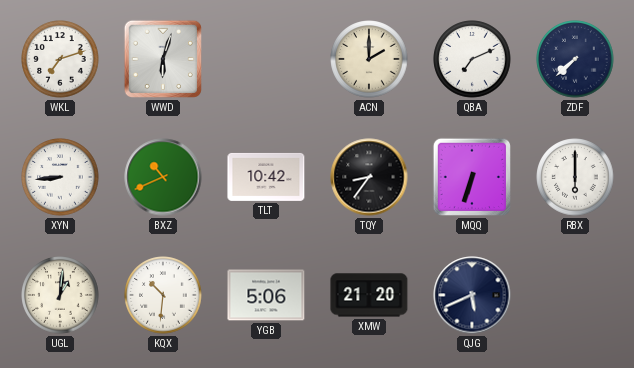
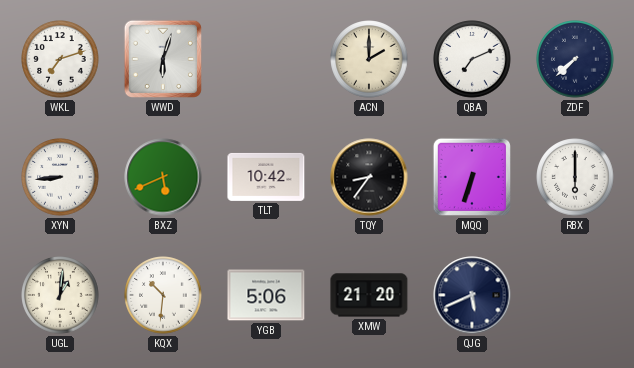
BXZ: 10:41 -> 5:41
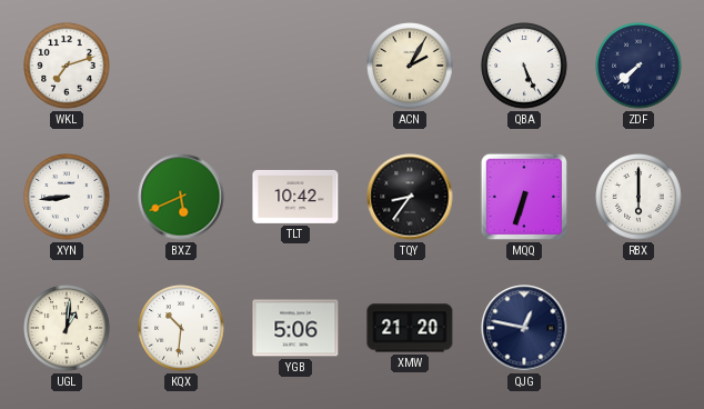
WWD: 6:03 -> none
ACN: 2:00 -> 2:05
QBA: 7:11 -> 5:26
QJG: 5:41 -> 12:47
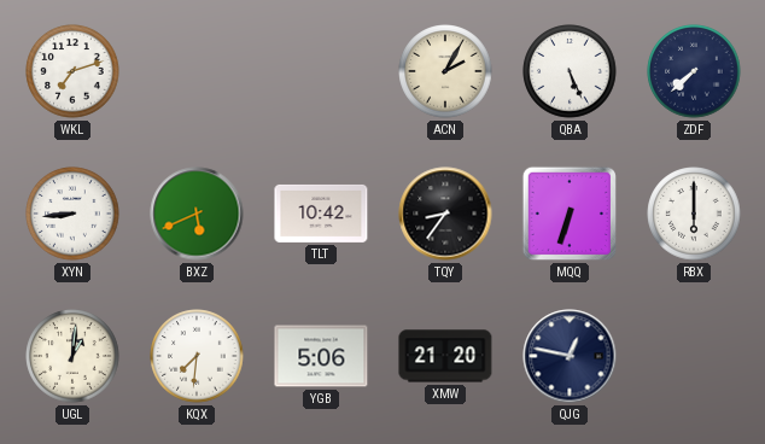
KQX: 10:31 -> 7:31
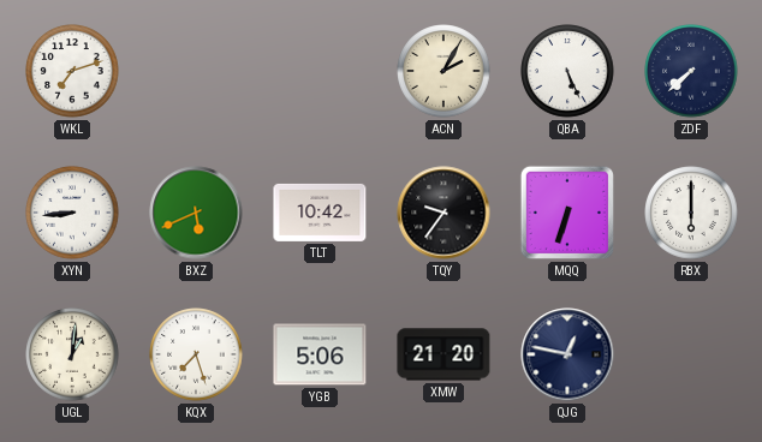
TQY: 8:36 -> 9:36
KQX: 7:31 -> 7:27
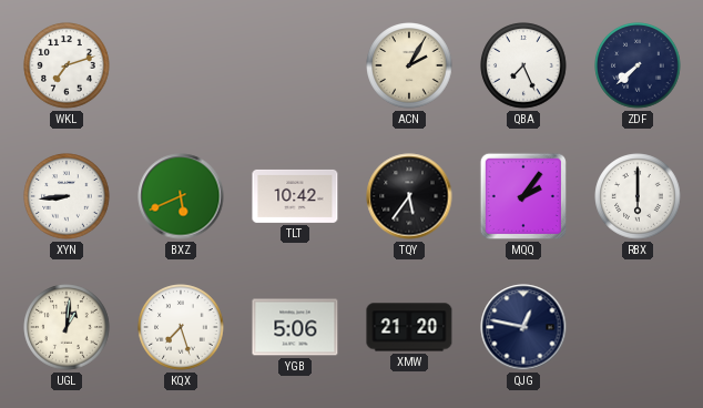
QBA: 5:26 -> 7:26
TQY: 9:36 -> 5:36
MQQ: 6:33 -> 2:06
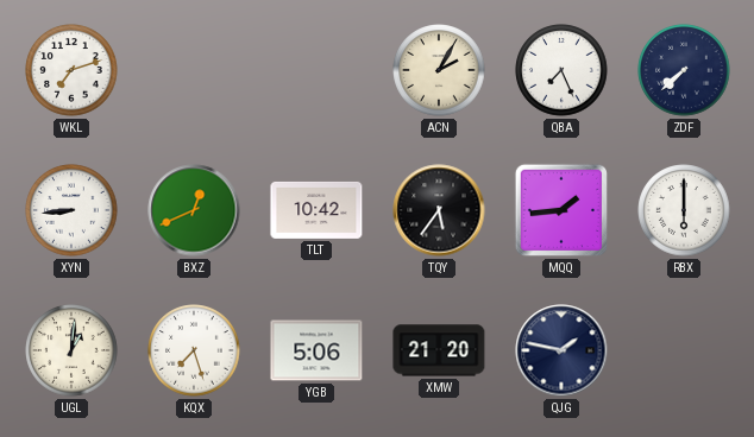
BXZ: 5:41 -> 12:41
MQQ: 2:06 -> 1:44
QJG: 12:47 -> 1:47
